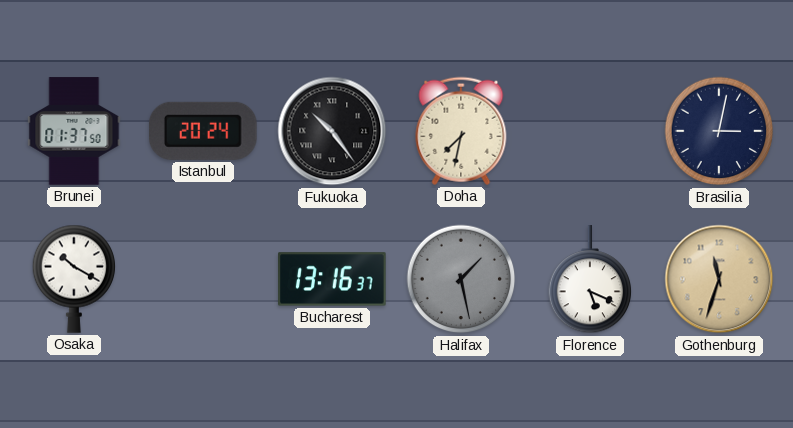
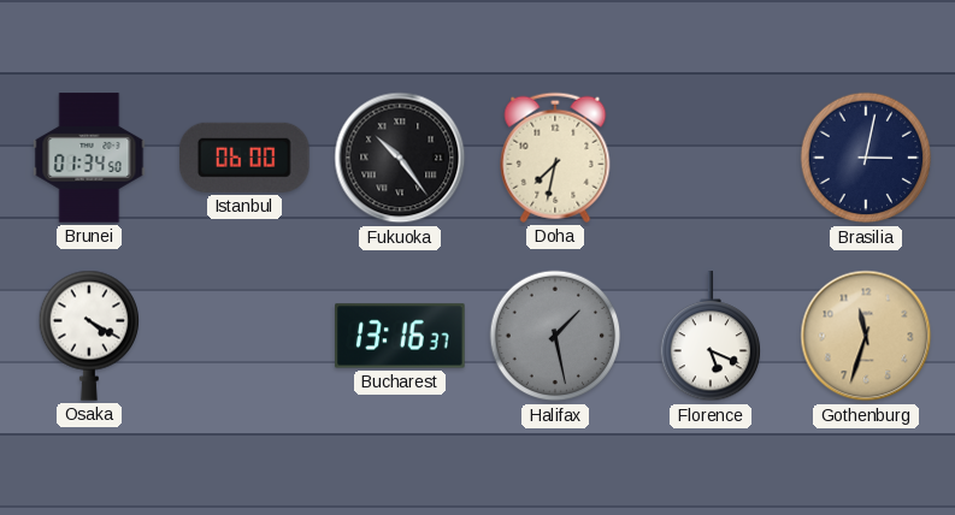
Brunei: 01:37 -> 01:34
Istanbul: 20:24 -> 06:00
Osaka: 10:20 -> 4:20
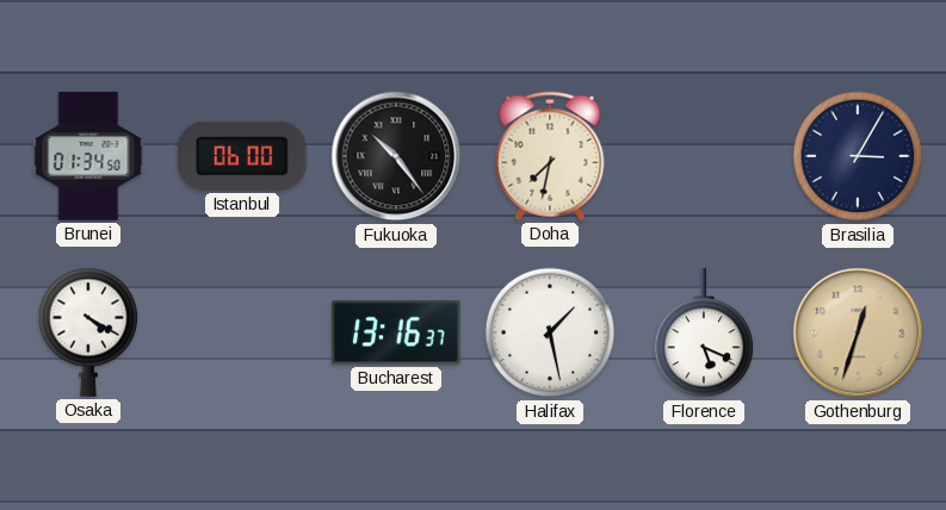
Brasilia: 3:02 -> 3:05
Halifax dial: grey -> white
Gothenburg: 11:33 -> 12:33
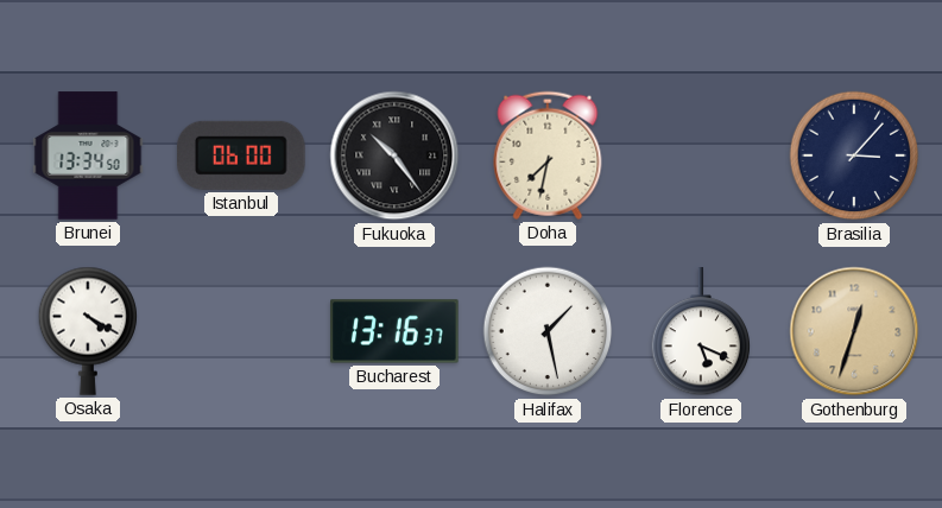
Brunei: 01:34 -> 13:34
Brasilia: 3:05 -> 3:07
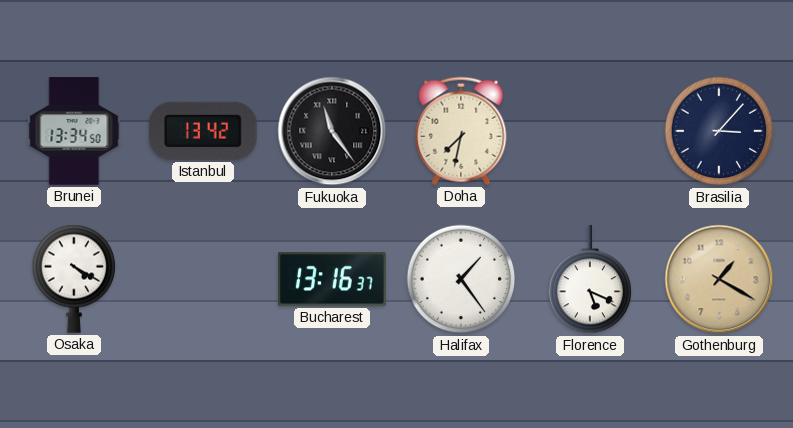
Istanbul: 06:00 -> 13:42
Fukuoka: 10:24 -> 11:24
Halifax: 1:28 -> 1:24
Gothenburg: 12:33 -> 1:20
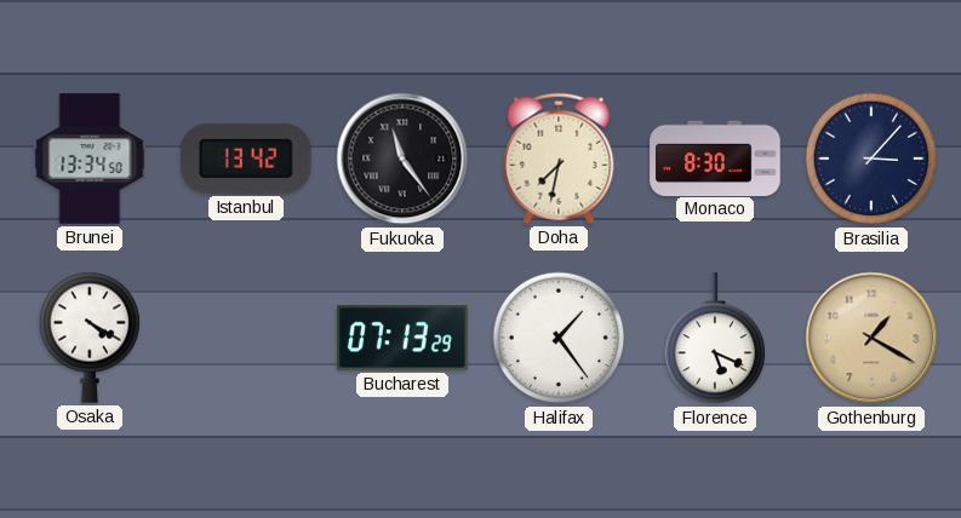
Monaco: none -> 8:30
Bucharest: 13:16 -> 07:13
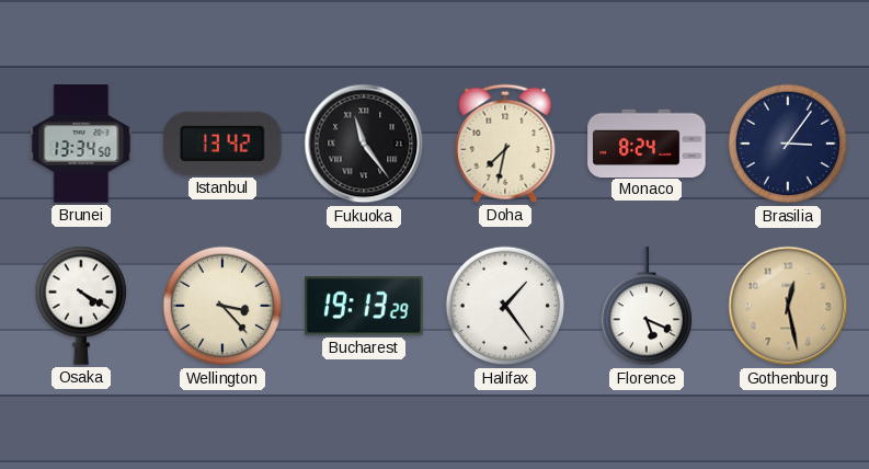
Monaco: 8:30 -> 8:24
Brasilia: 3:07 -> 3:06
Wellington: none -> 3:23
Bucharest: 07:13 -> 19:13
Gothenburg: 1:20 -> 12:28
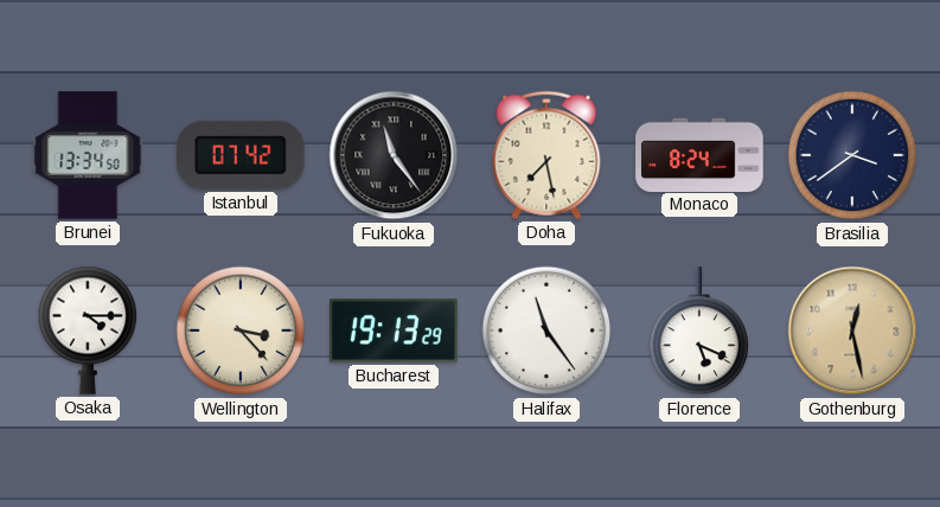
Istanbul: 13:42 -> 07:42
Doha: 7:32 -> 7:28
Brasilia: 3:06 -> 3:39
Osaka: 4:20 -> 4:15
Halifax: 1:24 -> 11:24
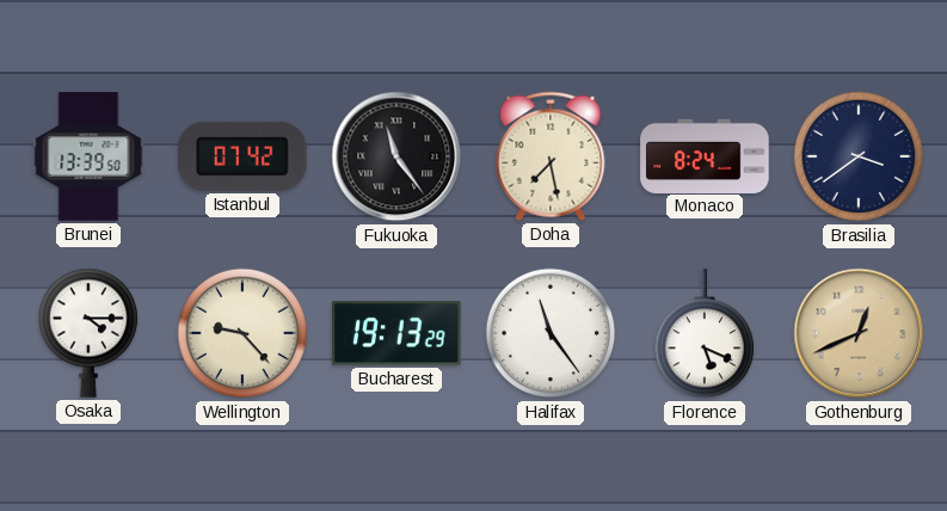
Brunei: 13:34 -> 13:39
Wellington: 3:23 -> 9:23
Gothenburg: 12:28 -> 12:41
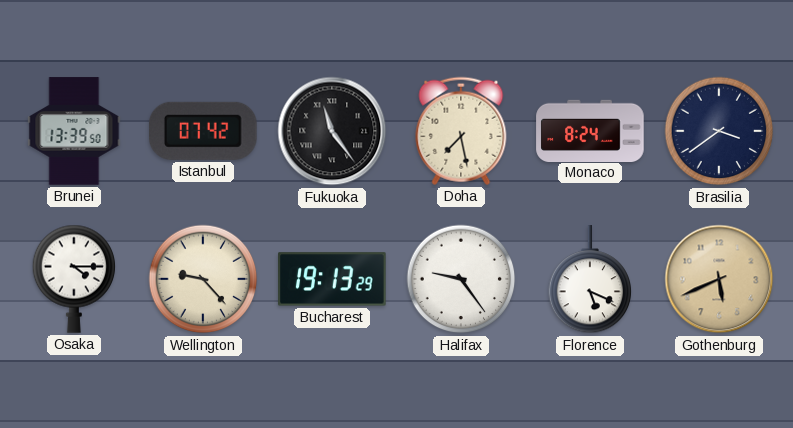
Halifax: 11:24 -> 9:24
Gothenburg: 12:41 -> 5:41
